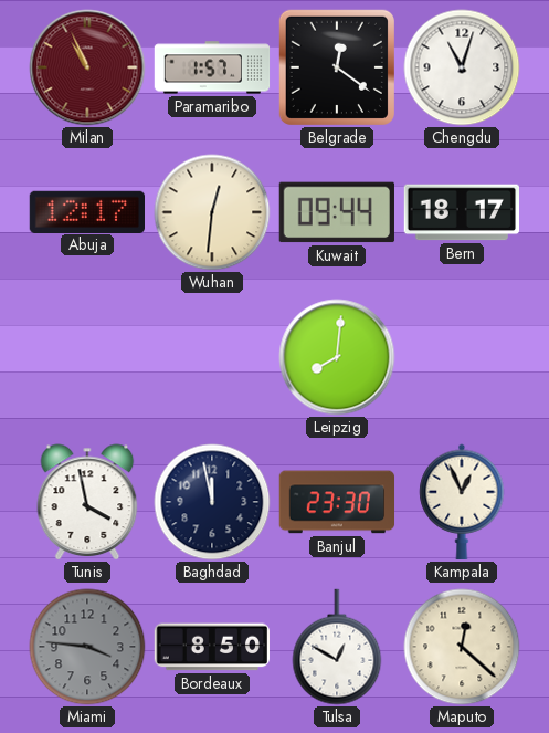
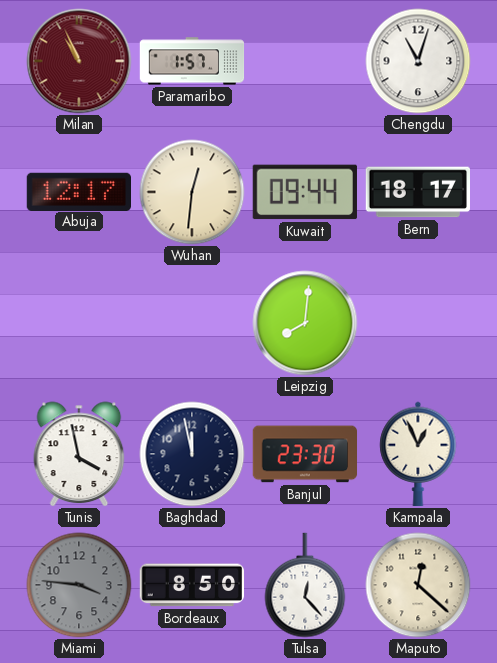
Belgrade: 12:21 -> none
Tulsa: 12:50 -> 12:23
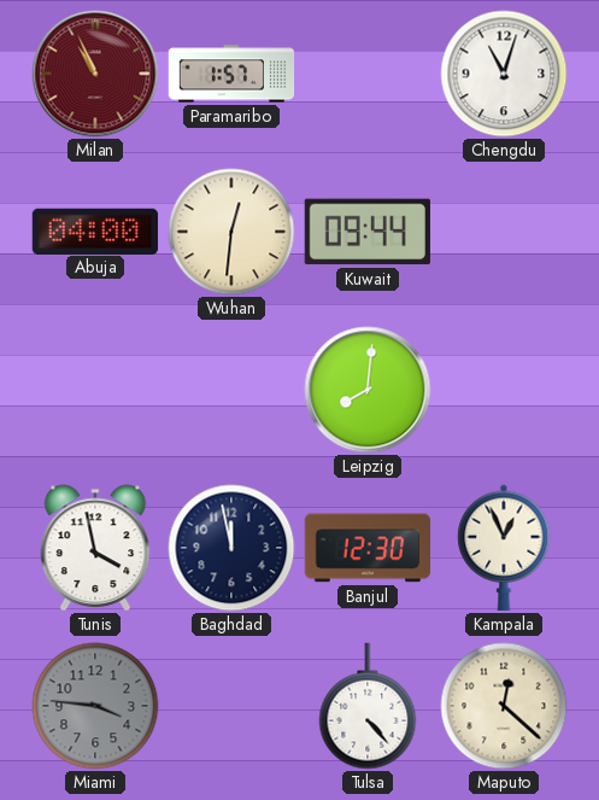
Abuja: 12:17 -> 04:00
Bern: 18:17 -> none
Banjul: 23:30 -> 12:30
Bordeaux: 8:50 -> none
Tulsa: 12:23 -> 4:23
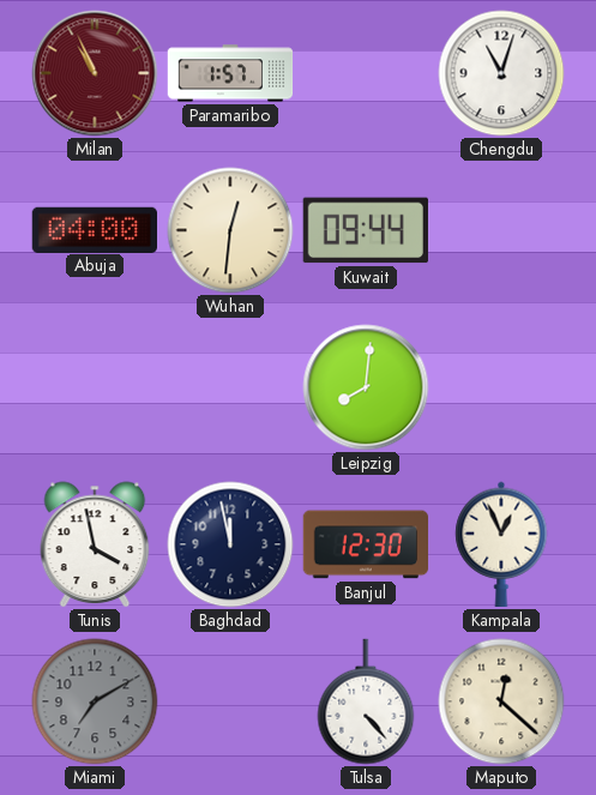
Miami: 3:46 -> 7:10
